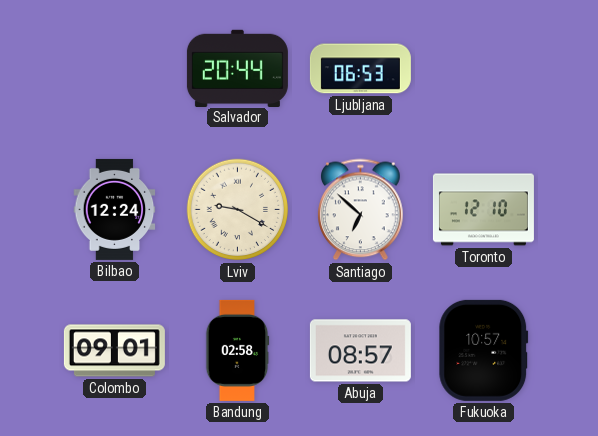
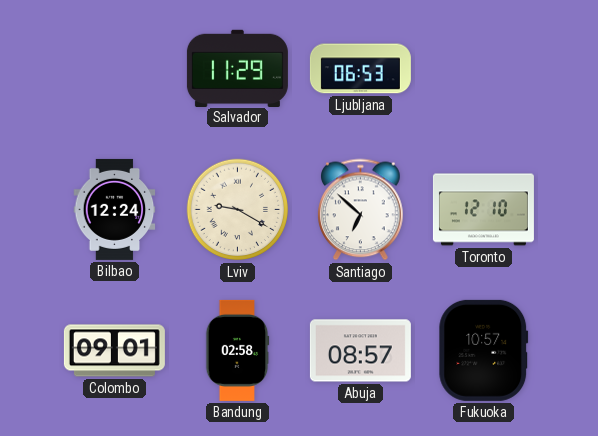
Salvador: 20:44 -> 11:29
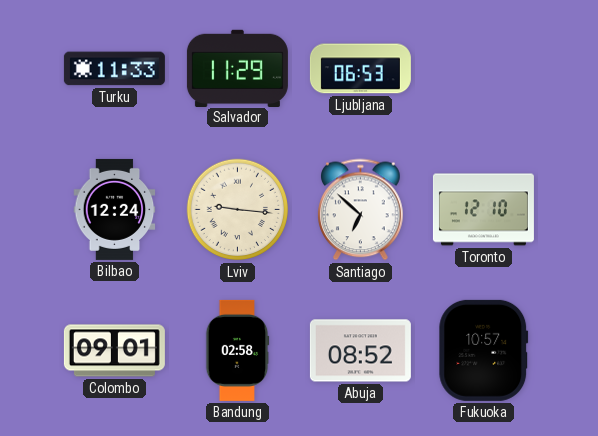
Turku: none -> 11:33
Lviv: 9:20 -> 9:16
Abuja: 08:57 -> 08:52
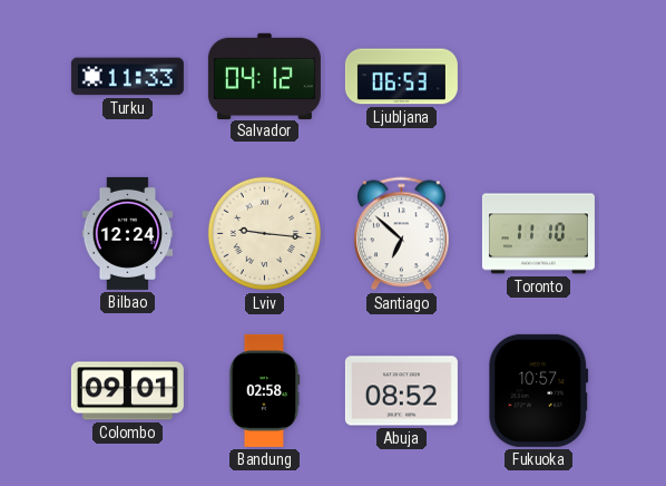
Salvador: 11:29 -> 04:12
Toronto: 12:10 -> 11:10
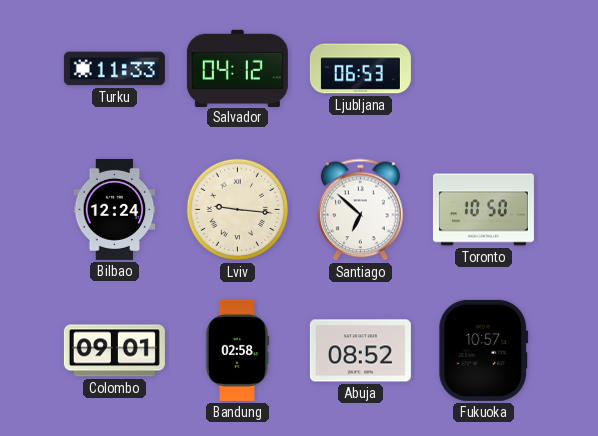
Toronto: 11:10 -> 10:50
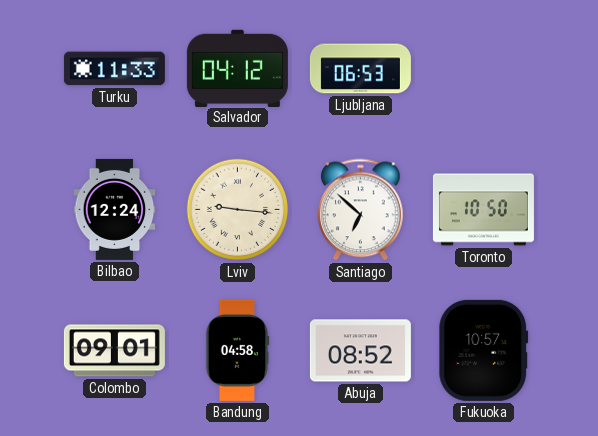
Bandung: 02:58 -> 04:58
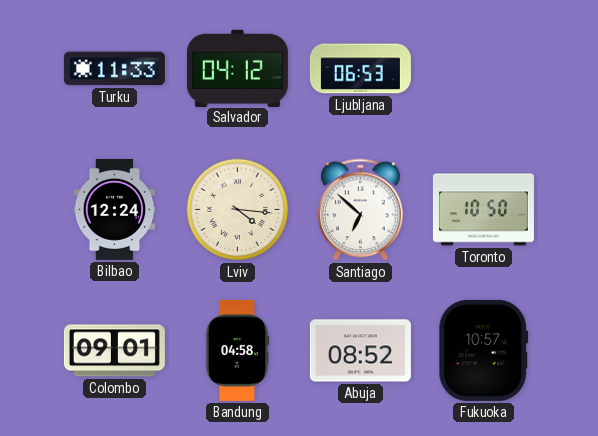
Lviv: 9:16 -> 4:16
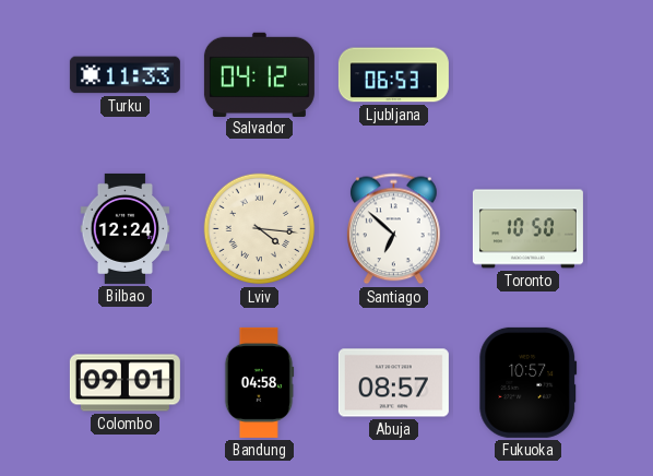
Abuja: 08:52 -> 08:57
